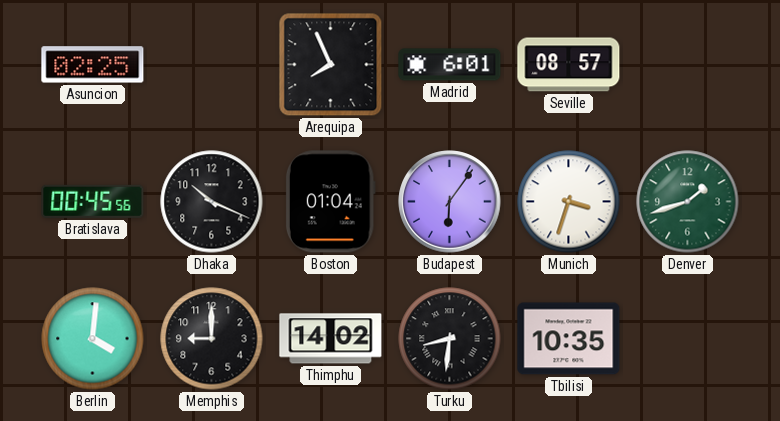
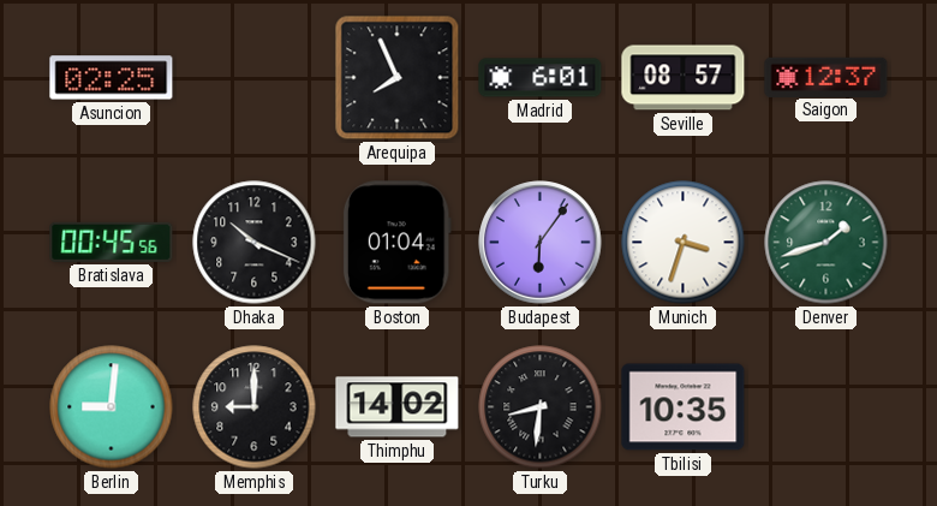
Saigon: none -> 12:37
Berlin: 4:01 -> 9:01
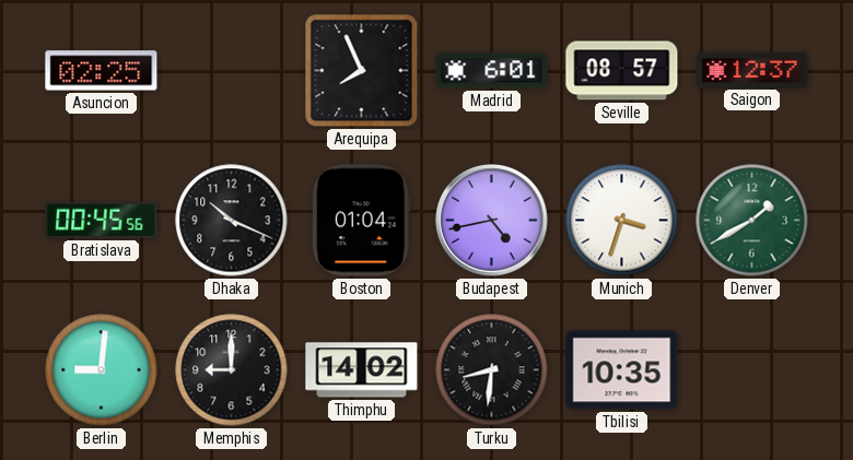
Budapest: 6:06 -> 4:43
Denver: 1:42 -> 1:40
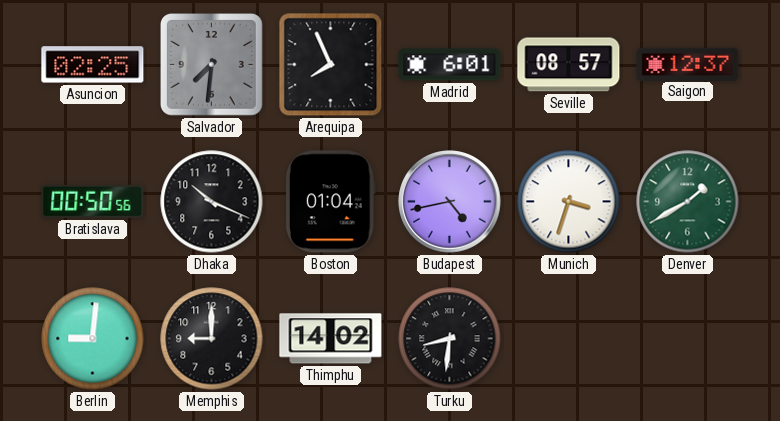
Salvador: none -> 7:31
Bratislava: 00:45 -> 00:50
Tbilisi: 10:35 -> none
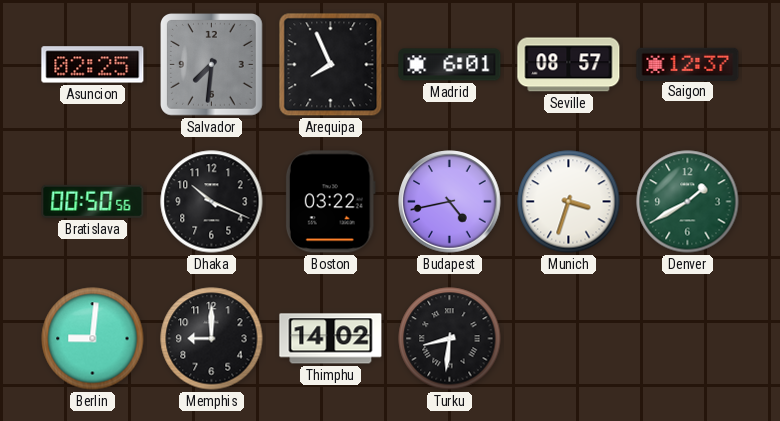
Boston: 01:04 -> 03:22
